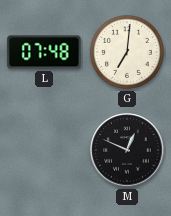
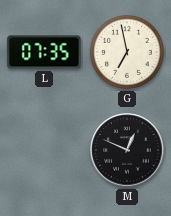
L: 07:48 -> 07:35
G: 7:01 -> 6:58
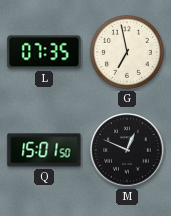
Q: none -> 15:01
